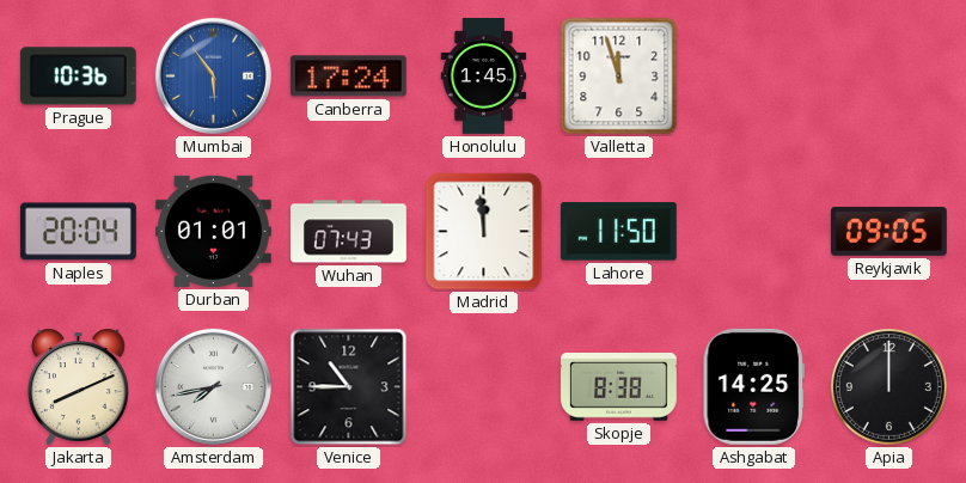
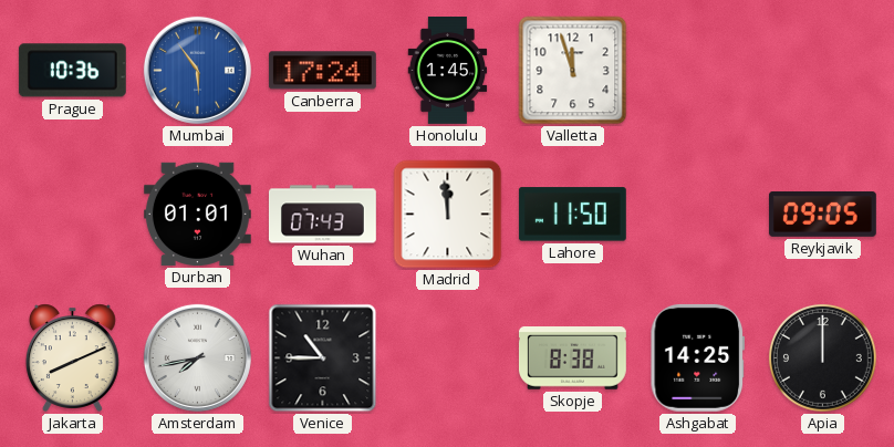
Naples: 20:04 -> none
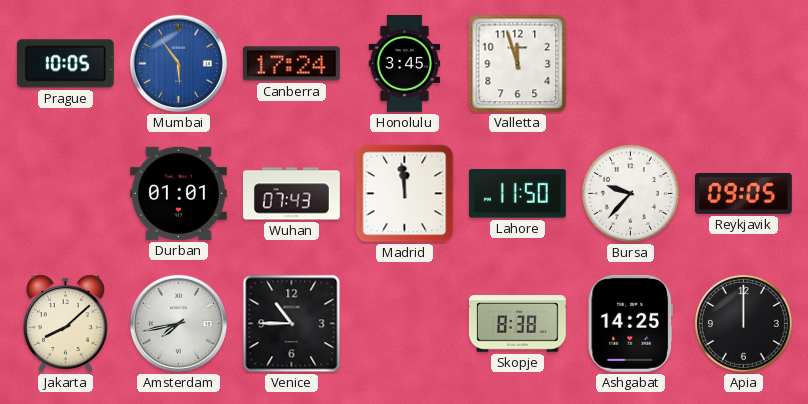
Prague: 10:36 -> 10:05
Honolulu: 1:45 -> 3:45
Bursa: none -> 9:37
Jakarta: 8:11 -> 8:08
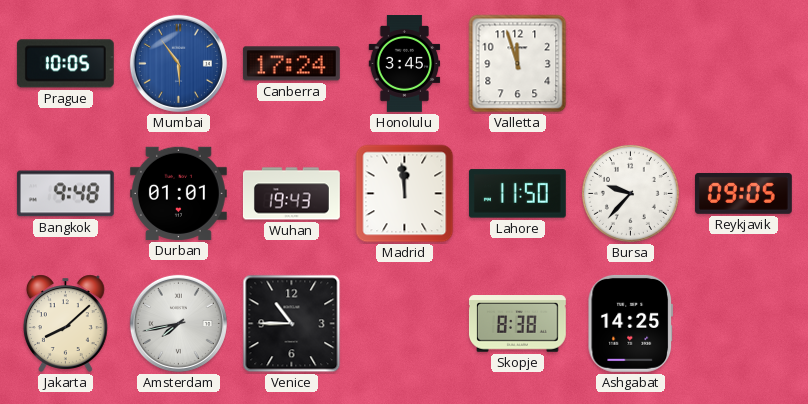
Bangkok: none -> 9:48
Wuhan: 07:43 -> 19:43
Apia: 12:00 -> none
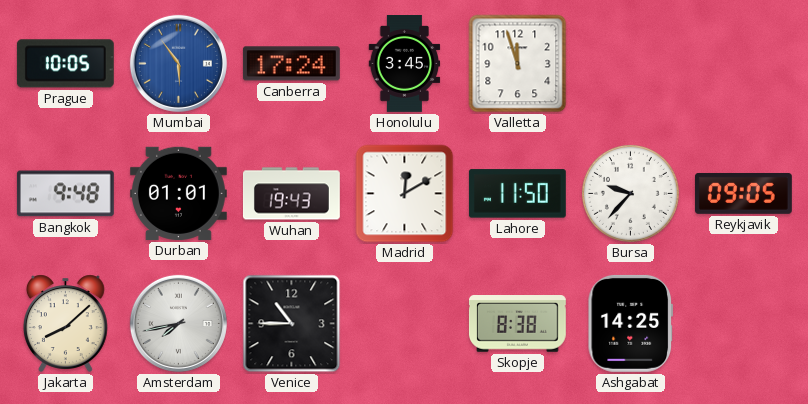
Madrid: 11:59 -> 12:10
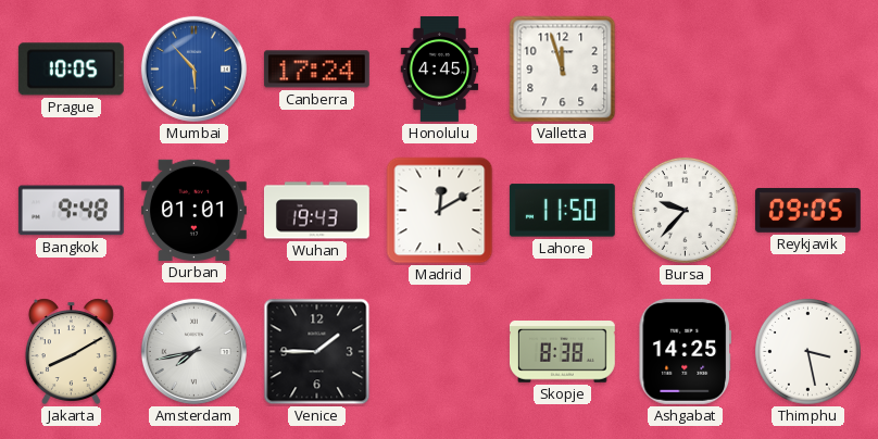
Mumbai: 5:54 -> 5:53
Honolulu: 3:45 -> 4:45
Jakarta: 8:08 -> 8:10
Venice: 10:45 -> 1:45
Thimphu: none -> 3:28
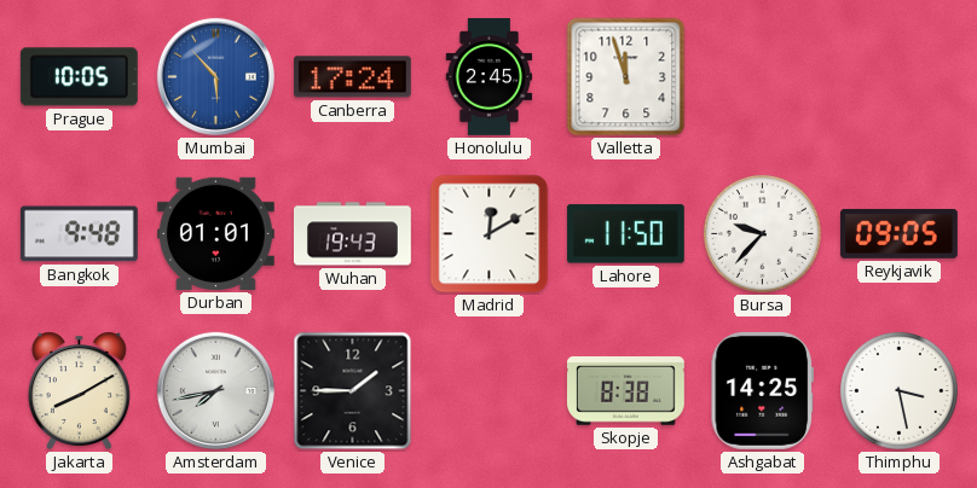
Honolulu: 4:45 -> 2:45
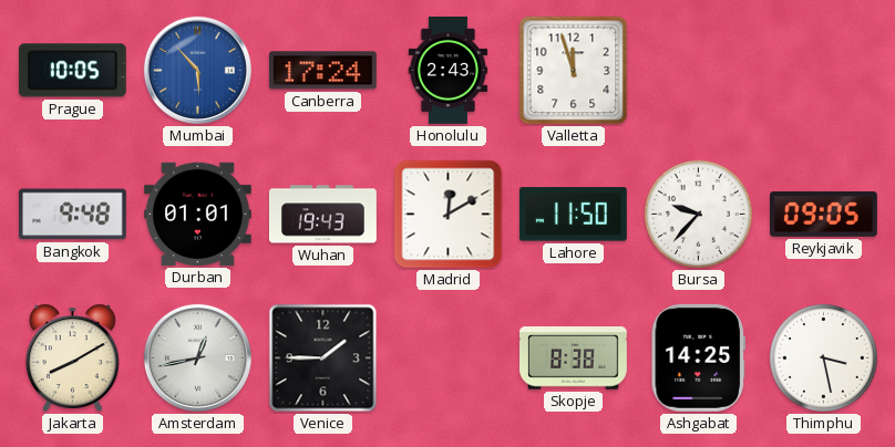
Honolulu: 2:45 -> 2:43
Amsterdam: 7:43 -> 12:43
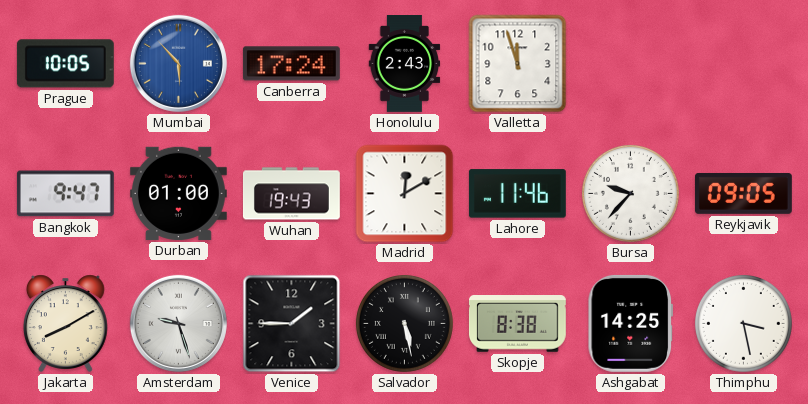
Bangkok: 9:48 -> 9:47
Durban: 01:01 -> 01:00
Lahore: 11:50 -> 11:46
Amsterdam: 12:43 -> 9:27
Salvador: none -> 5:28
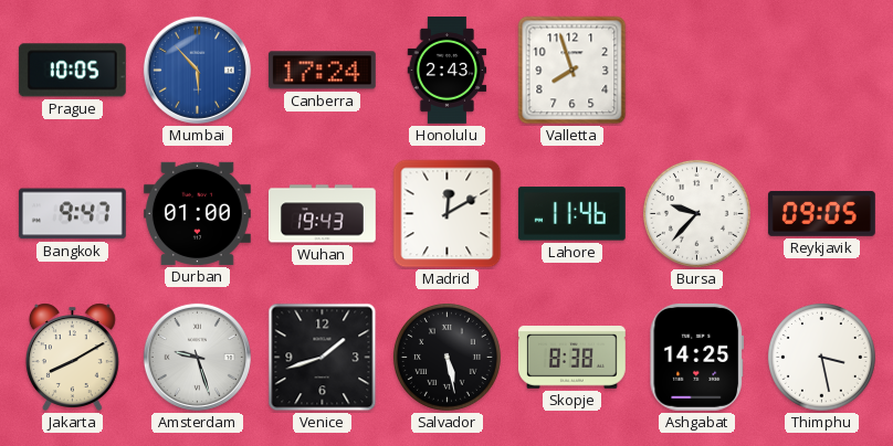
Valletta: 11:57 -> 7:57
Venice: 1:45 -> 1:42
